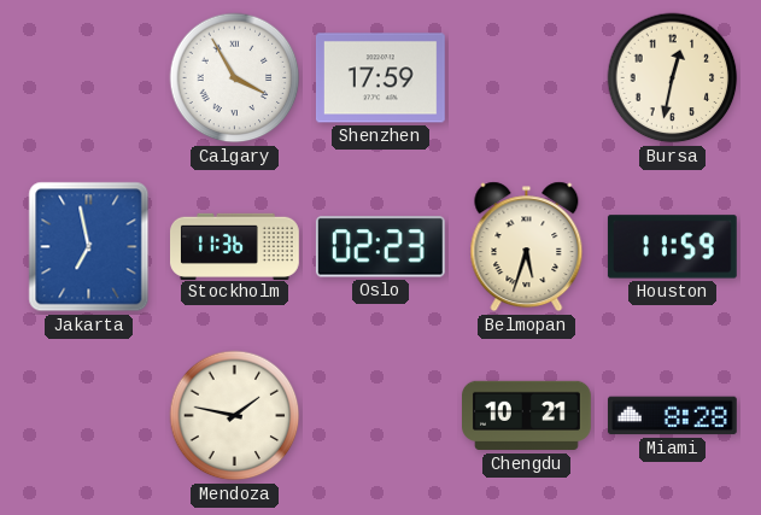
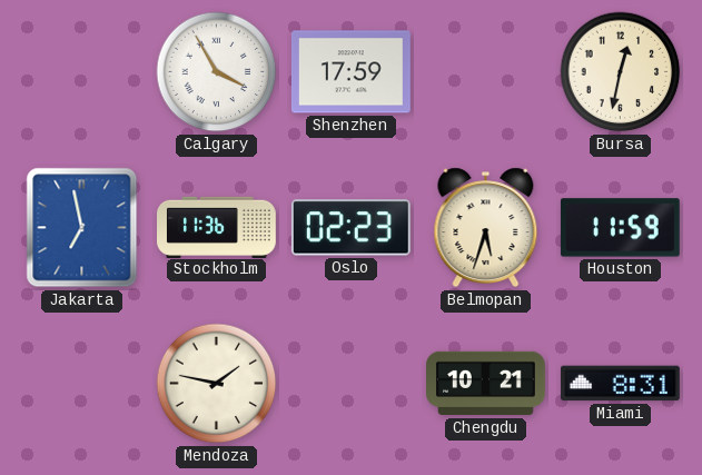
Miami: 8:28 -> 8:31
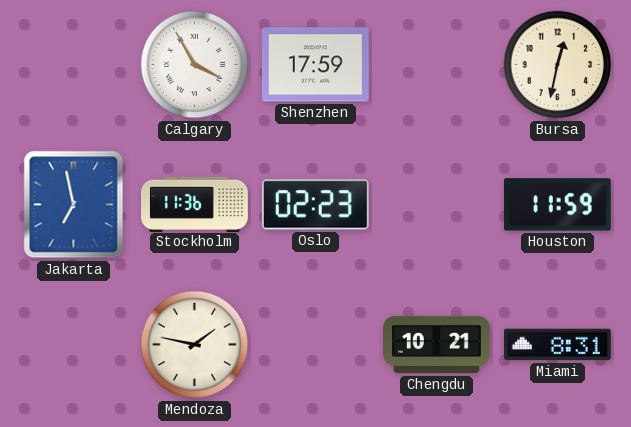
Belmopan: 5:33 -> none
